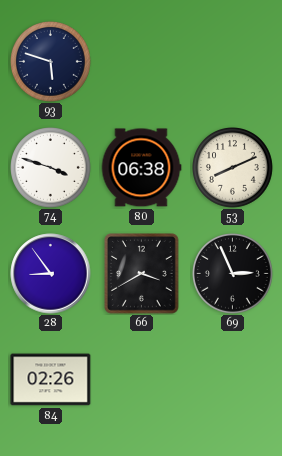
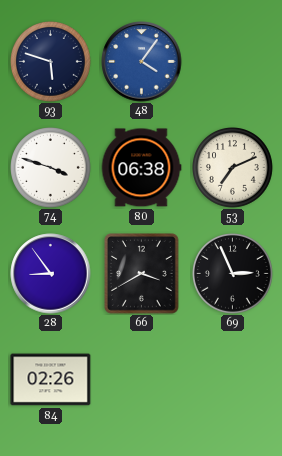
48: none -> 4:06
53: 8:11 -> 7:11
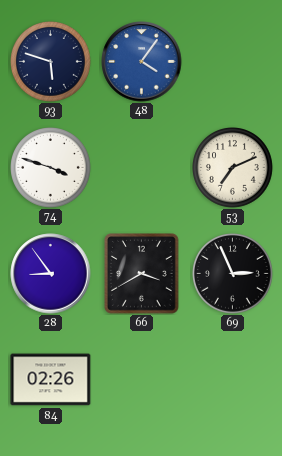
80: 06:38 -> none
